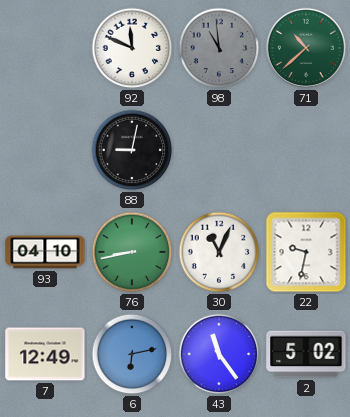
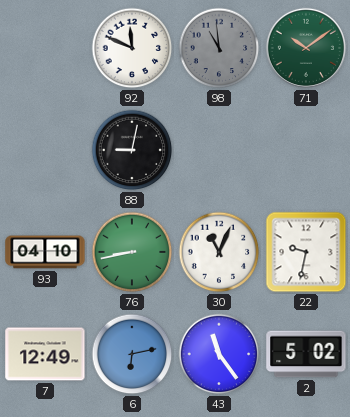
71: 10:38 -> 10:09
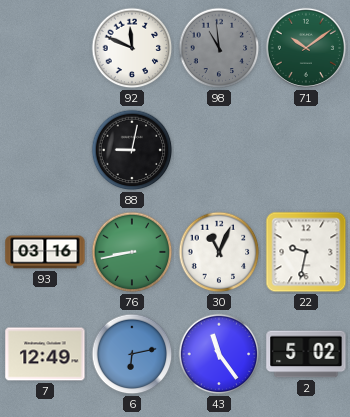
93: 04:10 -> 03:16
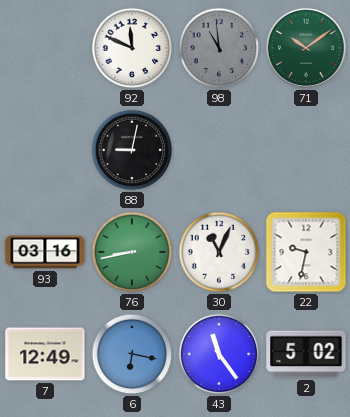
6: 6:13 -> 6:17
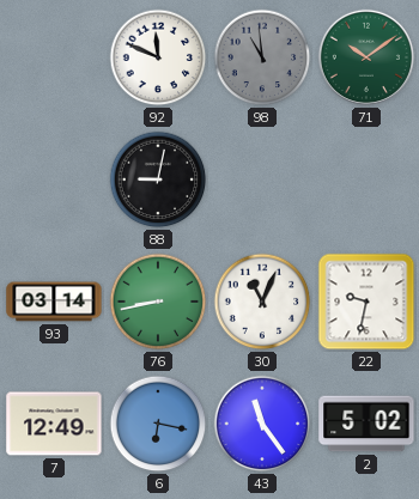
93: 03:16 -> 03:14
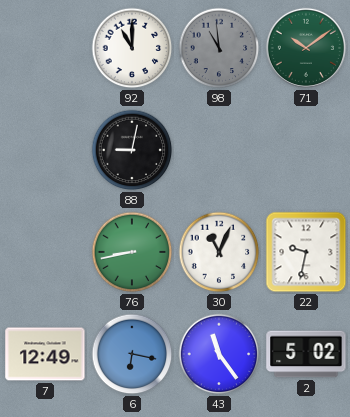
92: 11:49 -> 11:00
93: 03:14 -> none
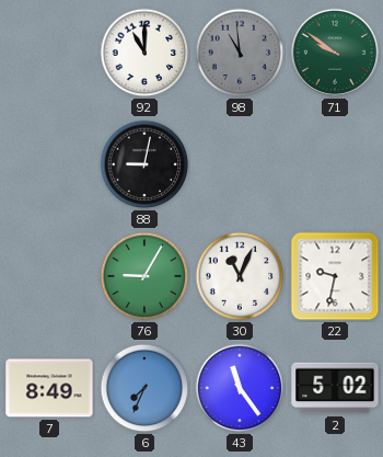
71: 10:09 -> 9:51
76: 8:43 -> 9:05
7: 12:49 -> 8:49
6: 6:17 -> 7:34
